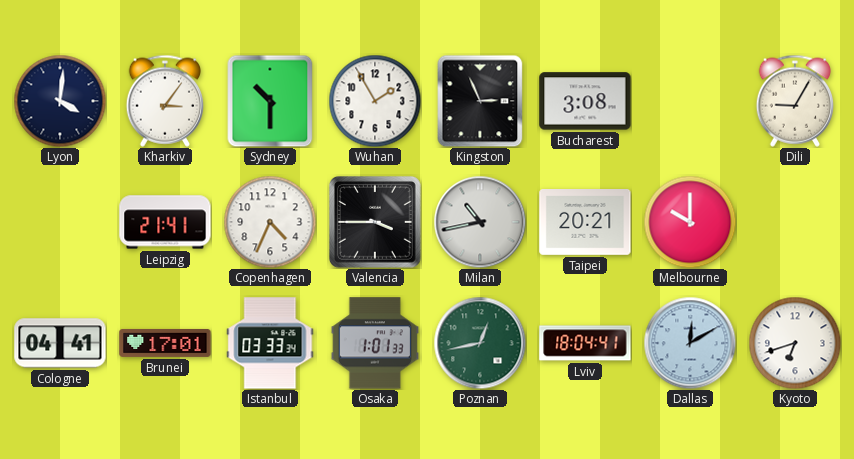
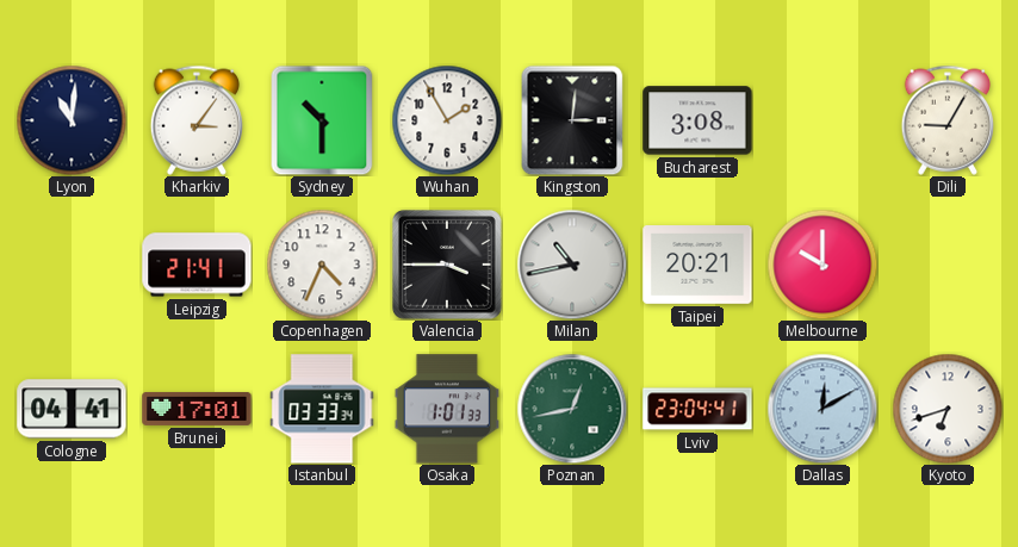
Lyon: 4:01 -> 11:01
Kingston: 2:56 -> 3:01
Lviv: 18:04 -> 23:04
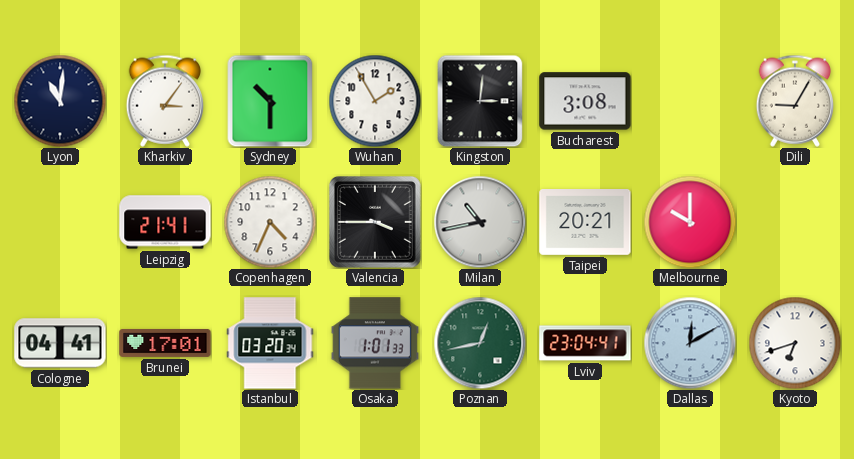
Istanbul: 03:33 -> 03:20
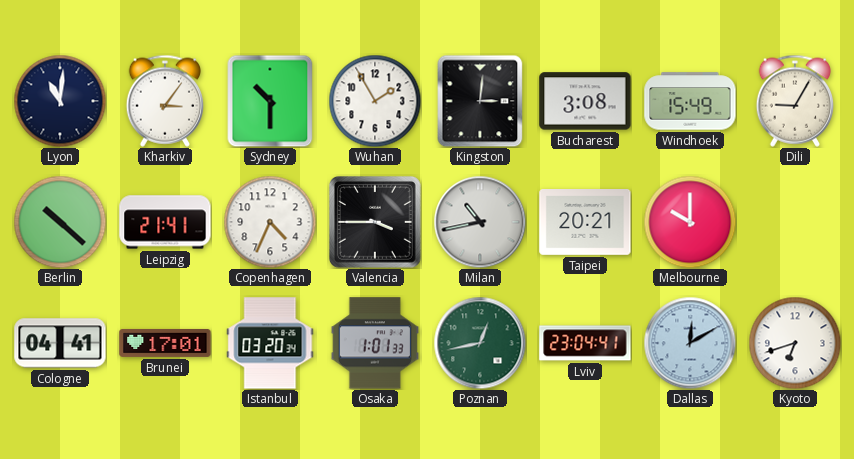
Windhoek: none -> 15:49
Berlin: none -> 10:22
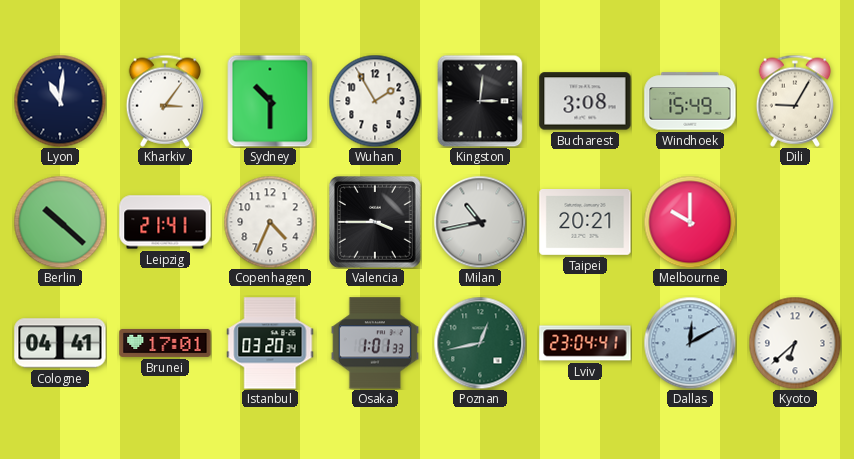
Kyoto: 6:42 -> 6:38
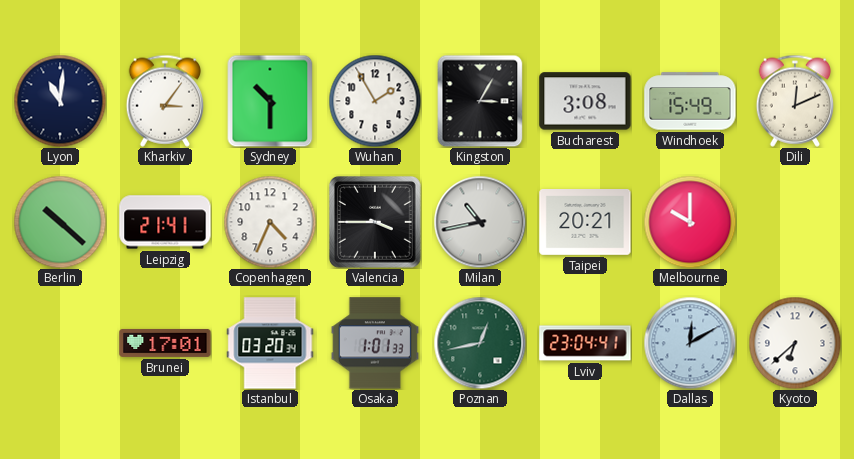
Kingston: 3:01 -> 3:05
Dili: 9:05 -> 12:11
Cologne: 04:41 -> none
